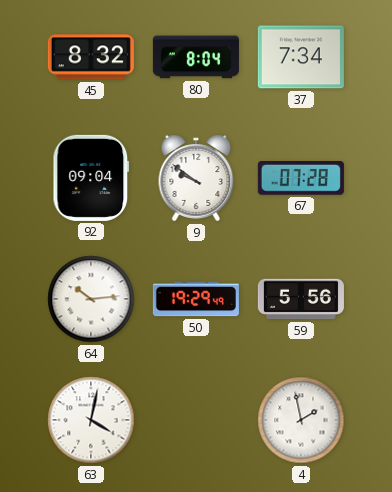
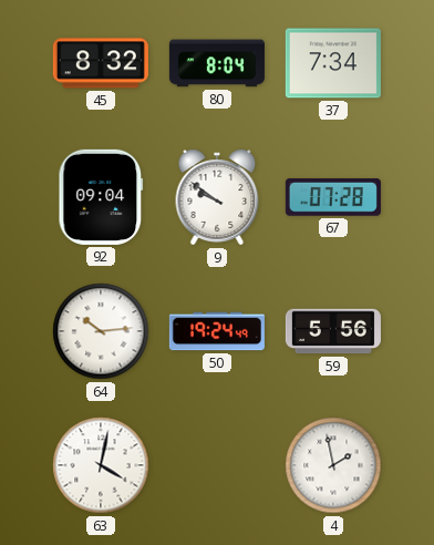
50: 19:29 -> 19:24
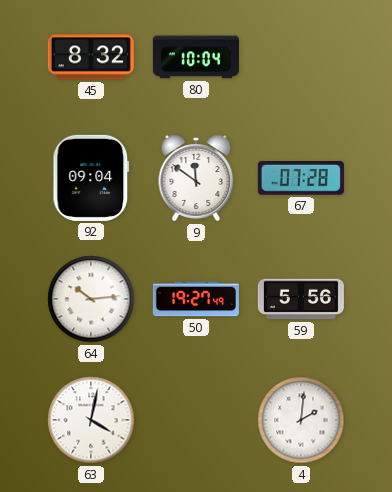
80: 8:04 -> 10:04
37: 7:34 -> none
9: 9:51 -> 11:51
50: 19:24 -> 19:27
4: 1:58 -> 2:01
